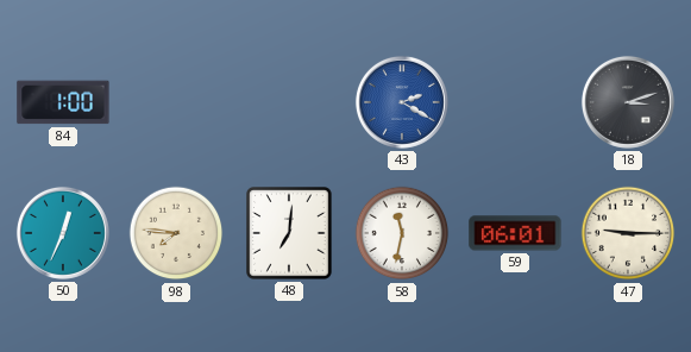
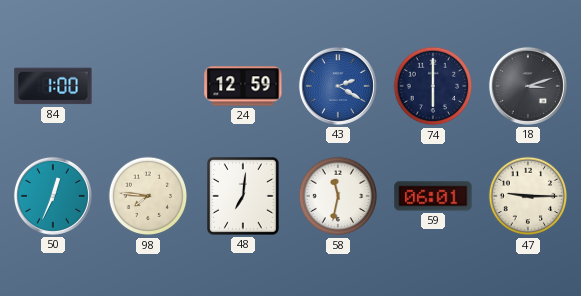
24: none -> 12:59
74: none -> 6:00
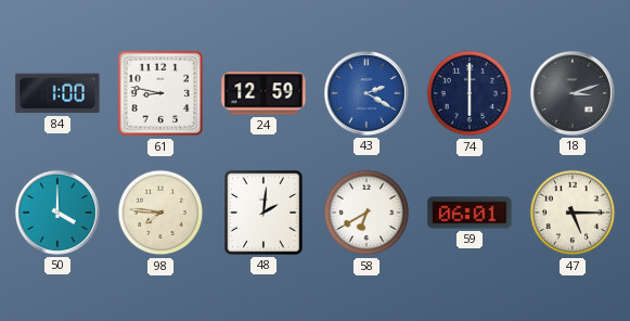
61: none -> 8:47
50: 12:34 -> 4:00
48: 7:01 -> 2:01
58: 11:32 -> 6:40
47: 9:15 -> 5:15
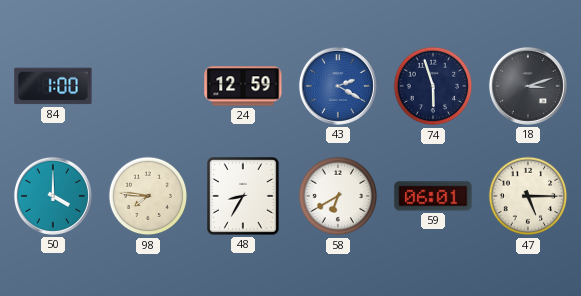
61: 8:47 -> none
74: 6:00 -> 5:57
48: 2:01 -> 8:35
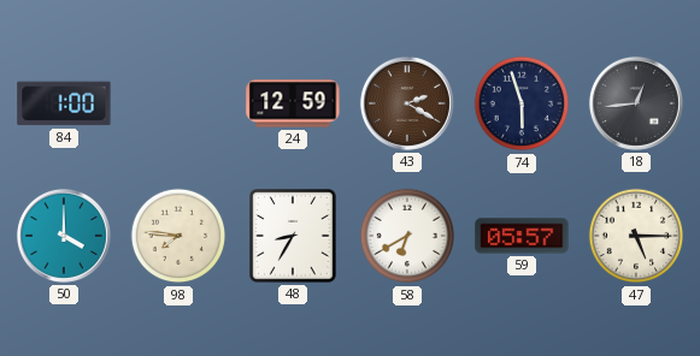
43 dial: blue -> brown
18: 3:12 -> 12:44
59: 06:01 -> 05:57
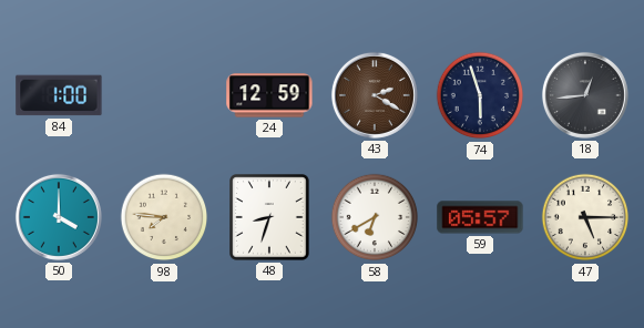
48: 8:35 -> 8:33
